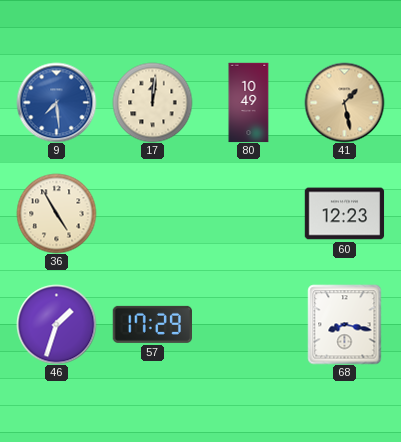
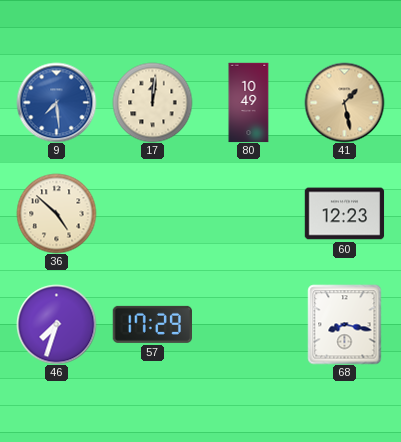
36: 4:55 -> 4:52
46: 1:33 -> 7:33
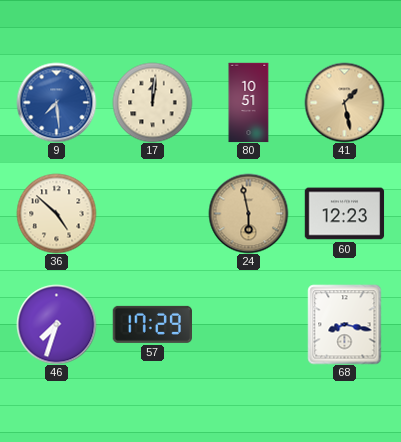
80: 10:49 -> 10:51
24: none -> 5:58
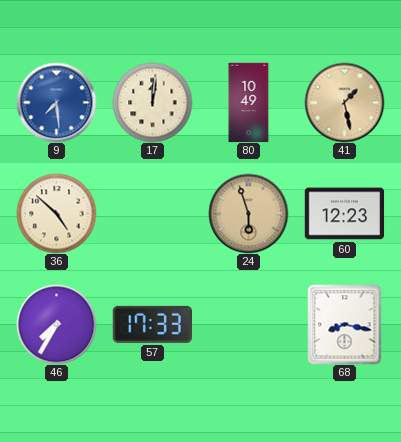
80: 10:51 -> 10:49
24: 5:58 -> 5:57
46: 7:33 -> 7:35
57: 17:29 -> 17:33
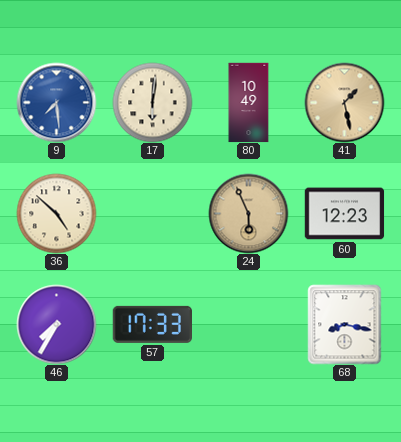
17: 12:01 -> 6:01
24: 5:57 -> 5:56
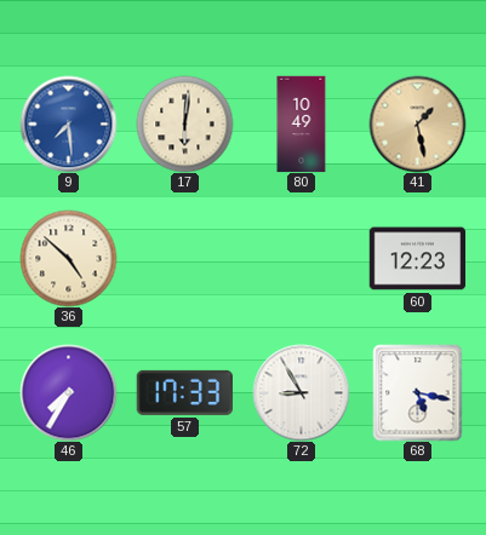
24: 5:56 -> none
72: none -> 8:55
68: 8:17 -> 5:17
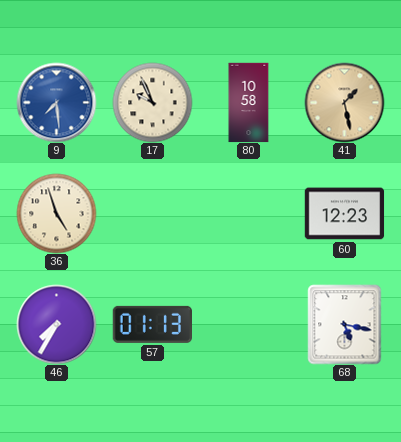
17: 6:01 -> 9:56
80: 10:49 -> 10:58
36: 4:52 -> 4:57
57: 17:33 -> 01:13
72: 8:55 -> none
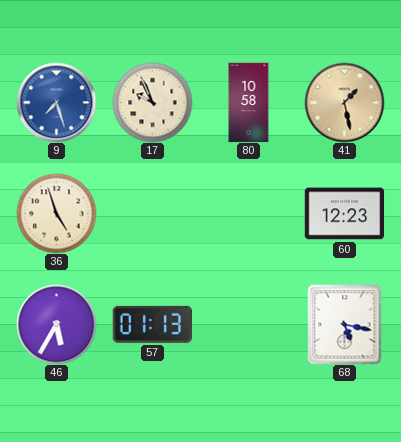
9: 7:29 -> 7:27
46: 7:35 -> 5:35
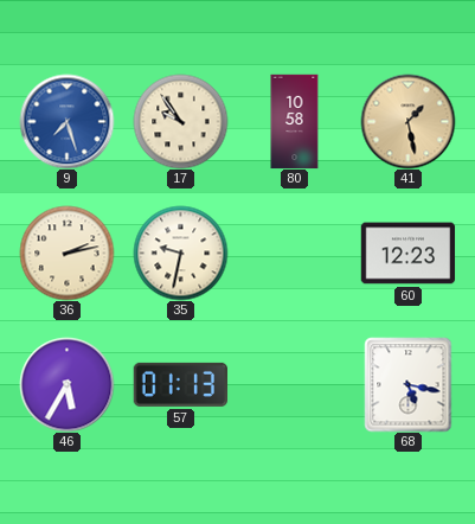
17: 9:56 -> 9:54
36: 4:57 -> 2:13
35: none -> 9:32
